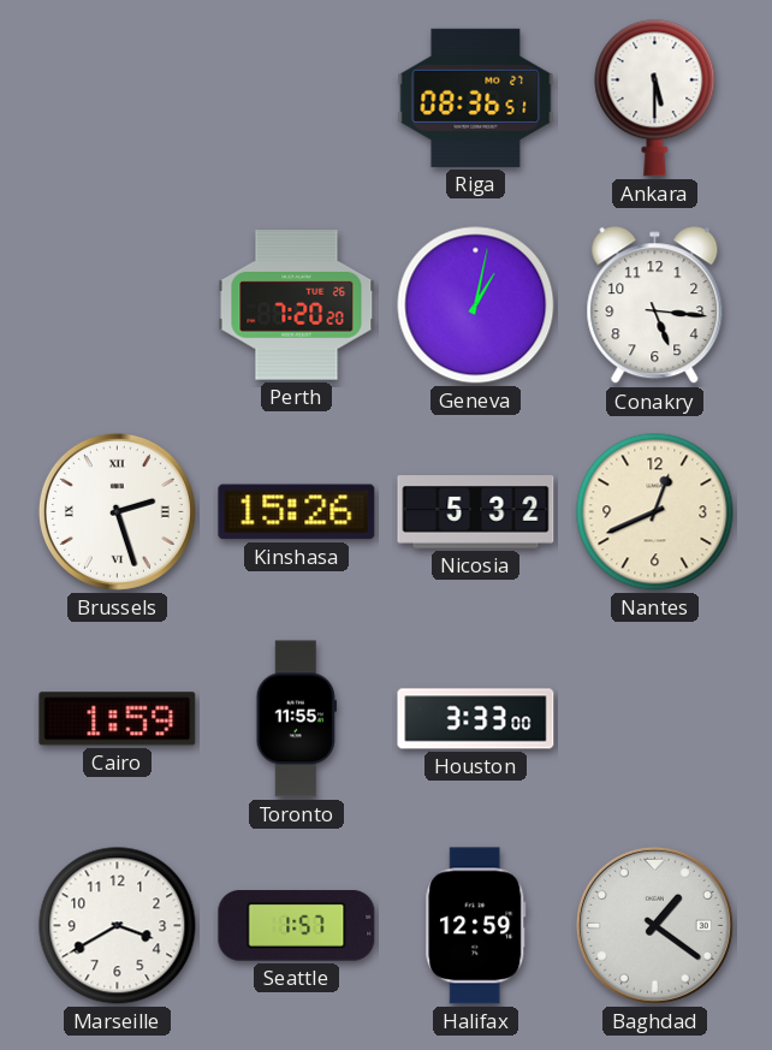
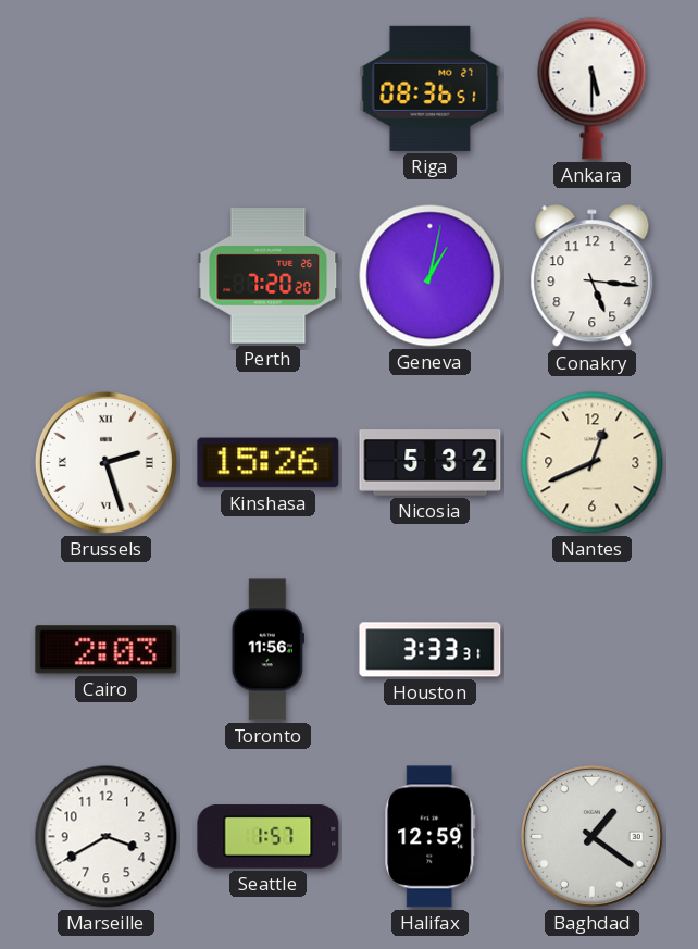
Cairo: 1:59 -> 2:03
Toronto: 11:55 -> 11:56
Houston: 3:33:00 -> 3:33:31
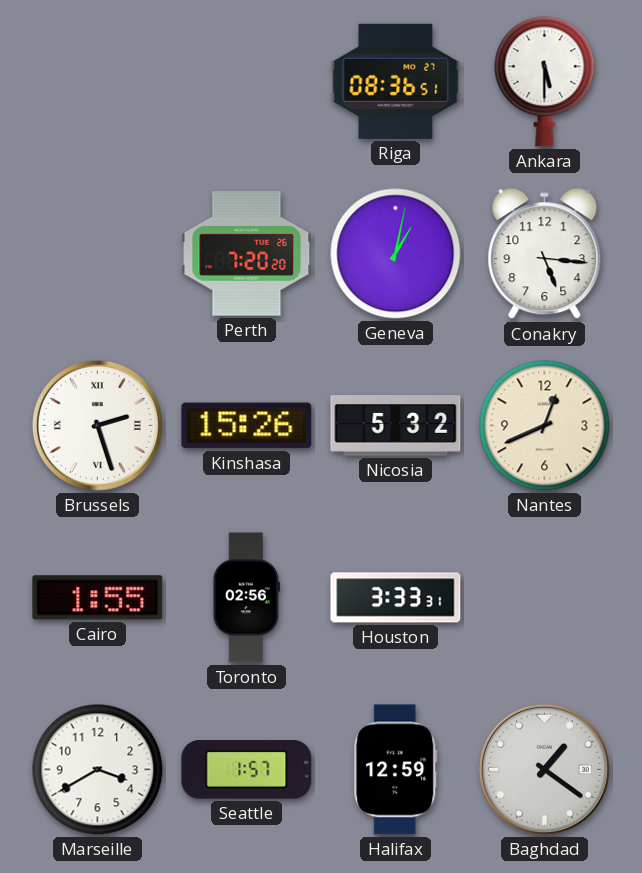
Cairo: 2:03 -> 1:55
Toronto: 11:56 -> 02:56
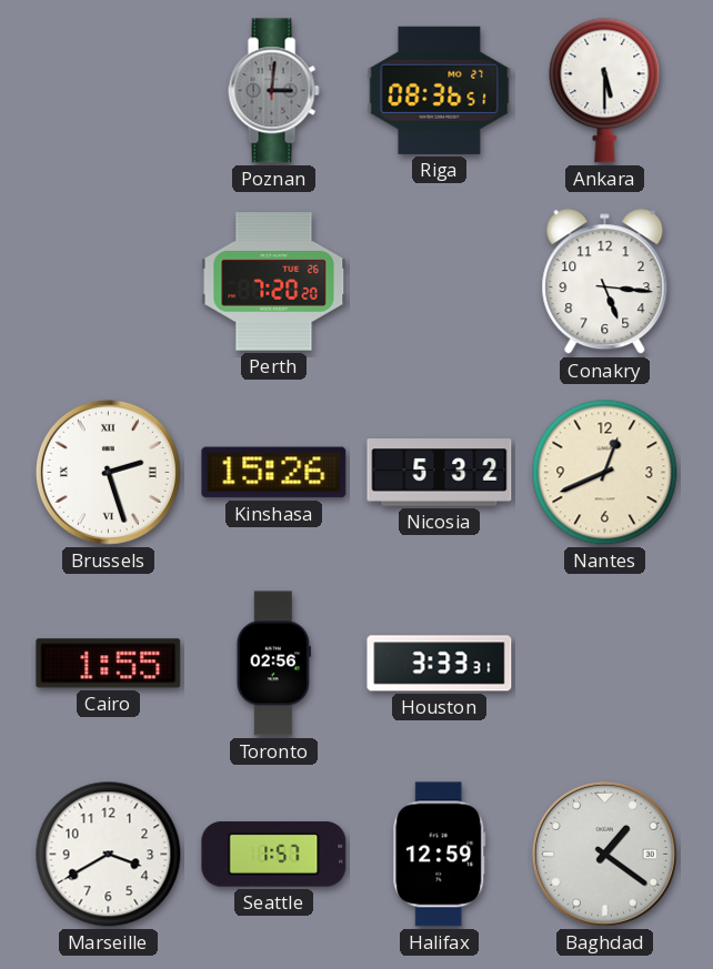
Poznan: none -> 3:01
Geneva: 1:02 -> none
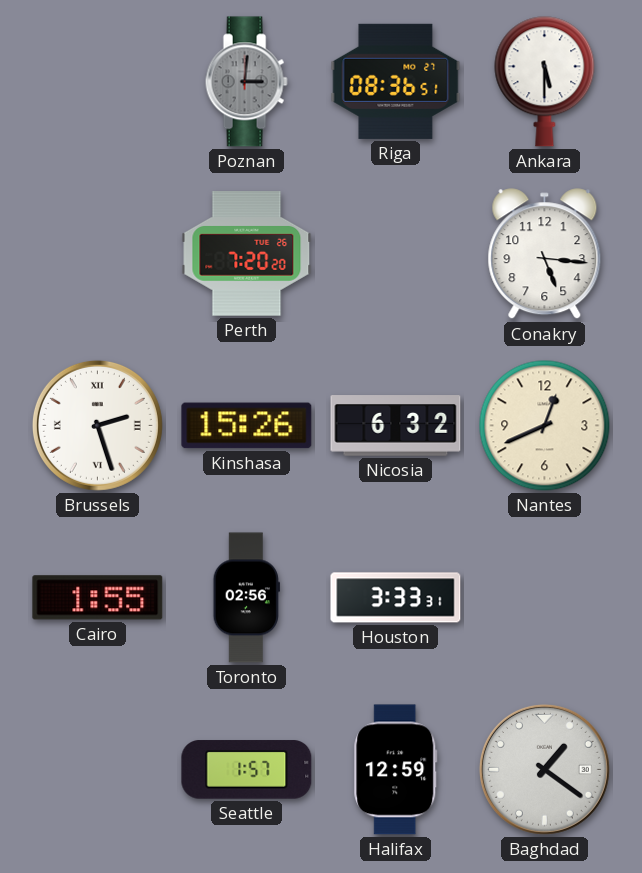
Nicosia: 5:32 -> 6:32
Marseille: 3:40 -> none
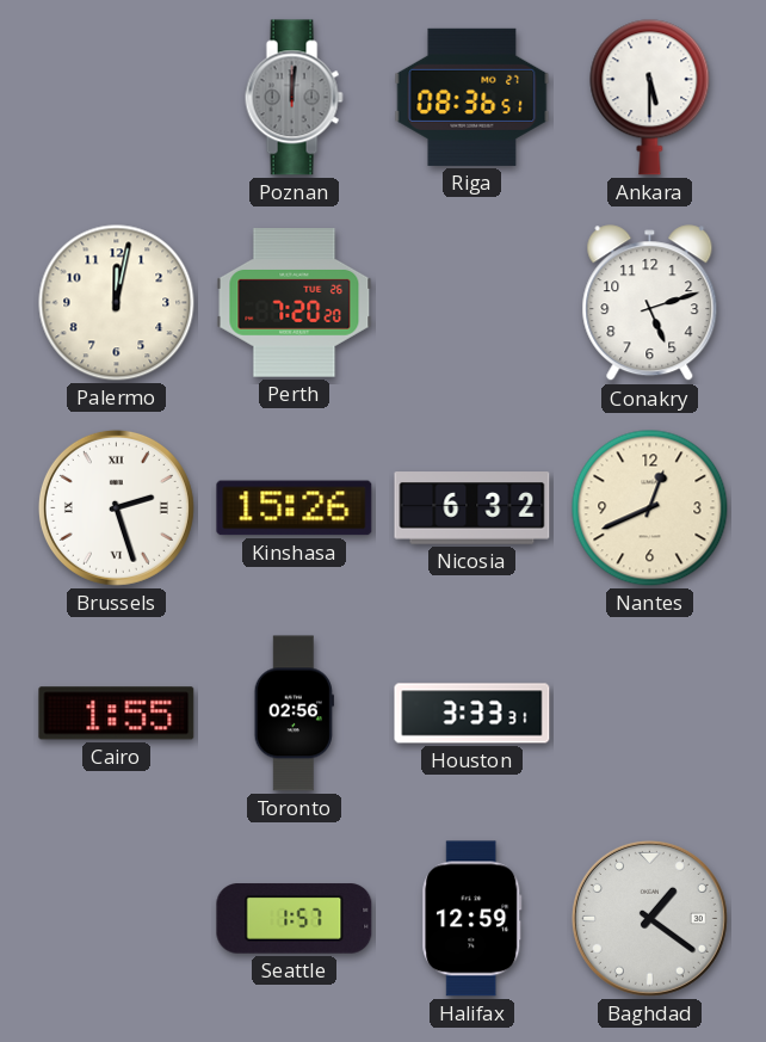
Poznan: 3:01 -> 12:01
Palermo: none -> 12:02
Conakry: 5:16 -> 5:12
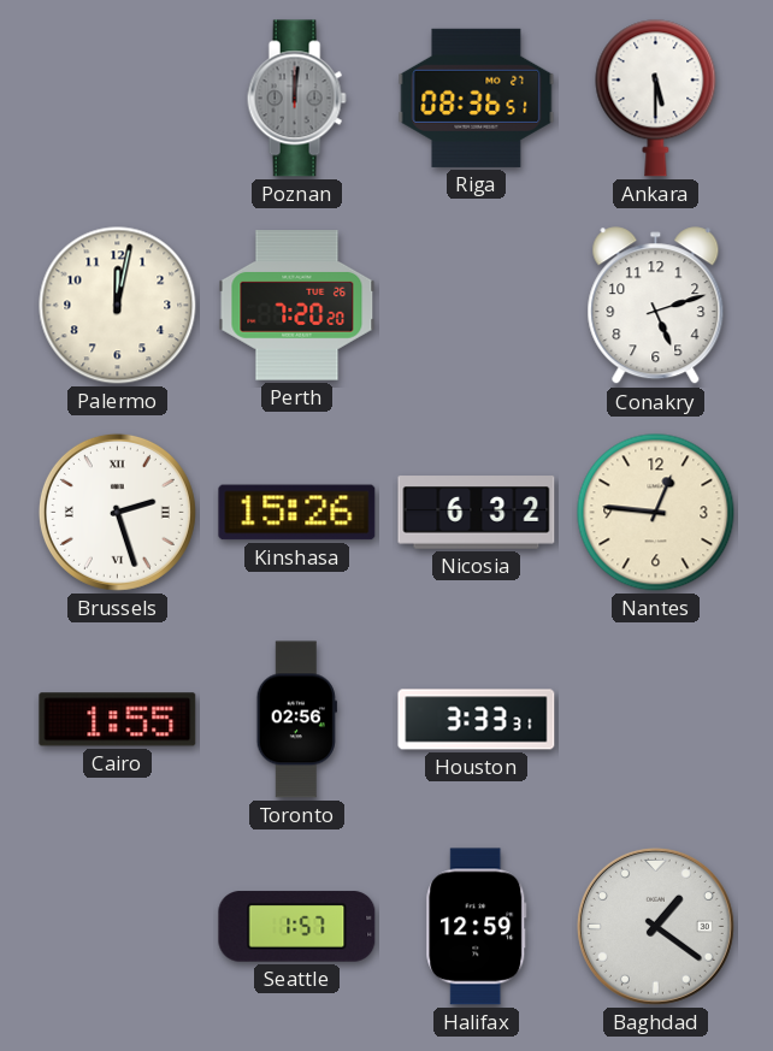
Nantes: 12:41 -> 12:46
